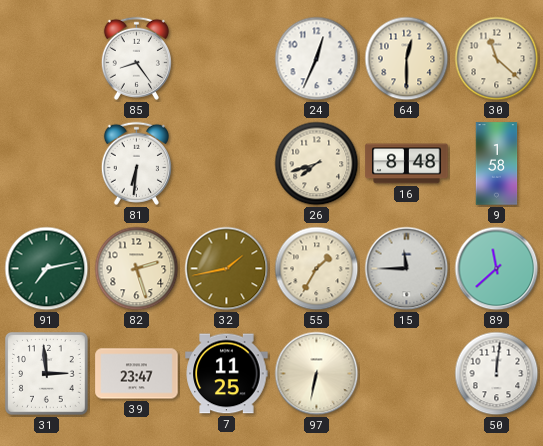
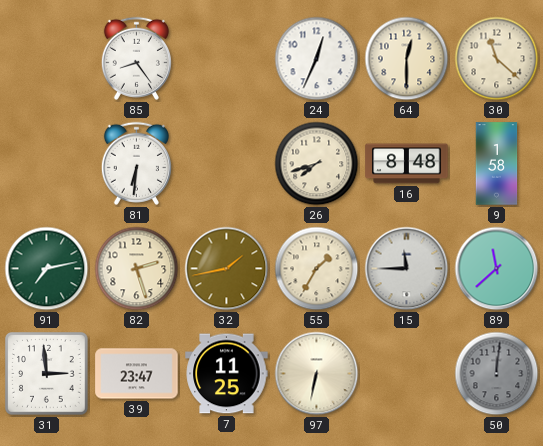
50 dial: white -> grey
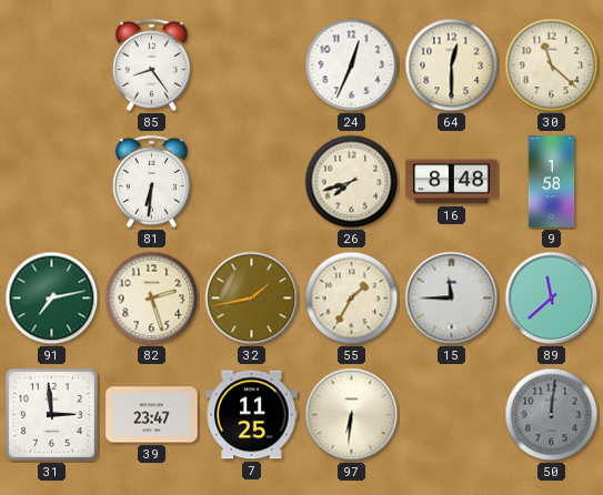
97: 6:32 -> 6:31
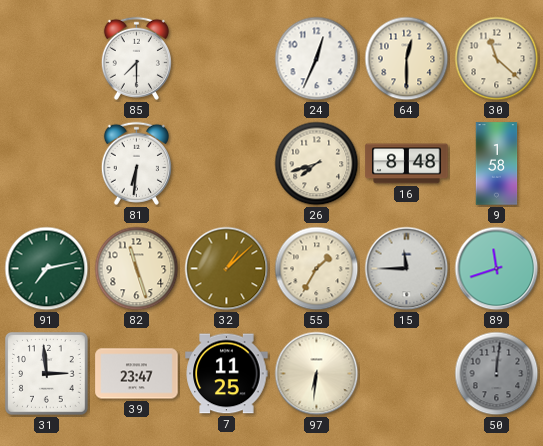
85: 8:24 -> 7:30
82: 2:27 -> 11:27
32: 1:43 -> 1:08
89: 11:38 -> 11:42
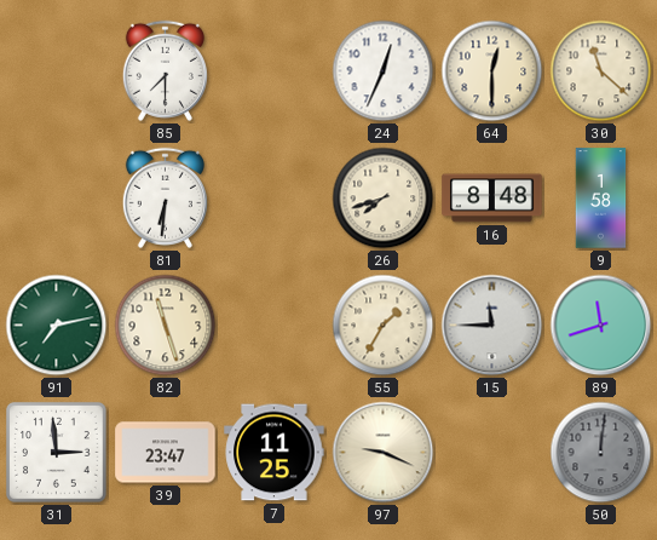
32: 1:08 -> none
97: 6:31 -> 9:19
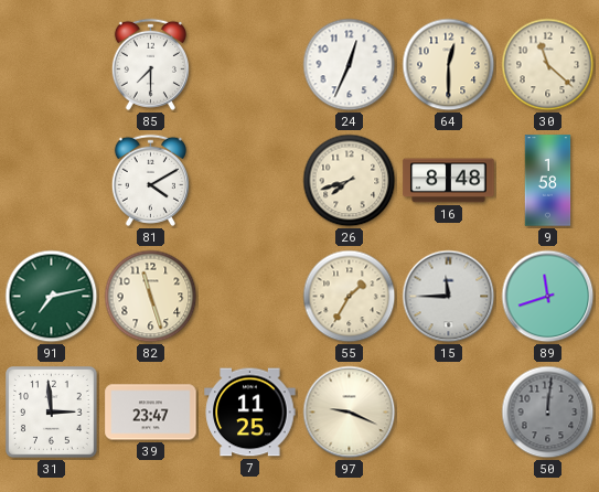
81: 6:31 -> 4:10
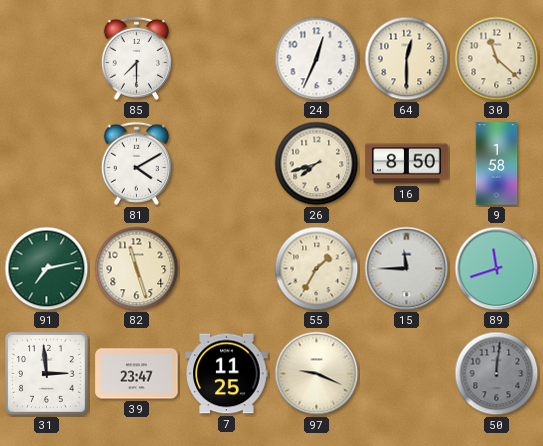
16: 8:48 -> 8:50
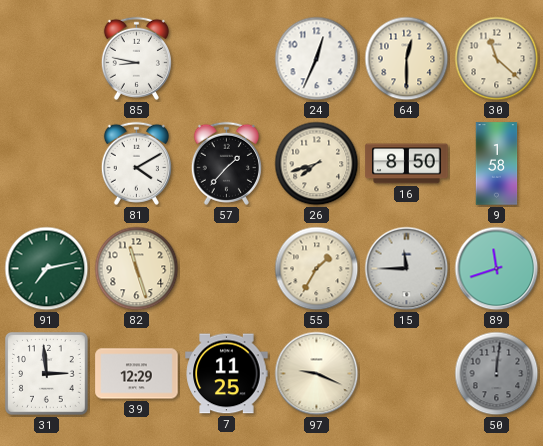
85: 7:30 -> 8:47
57: none -> 1:37
39: 23:47 -> 12:29
